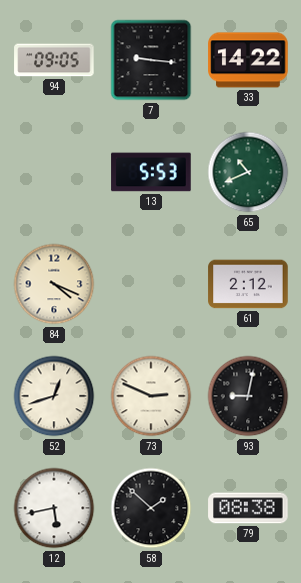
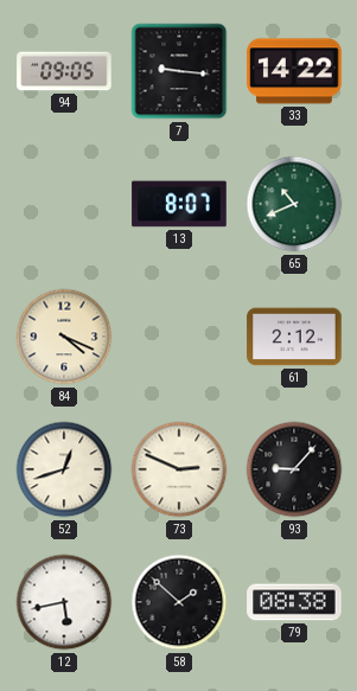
13: 5:53 -> 8:07
93: 9:02 -> 9:07
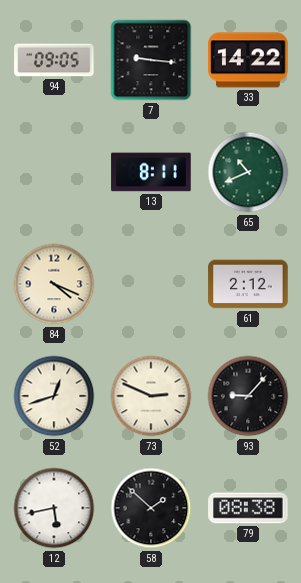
13: 8:07 -> 8:11
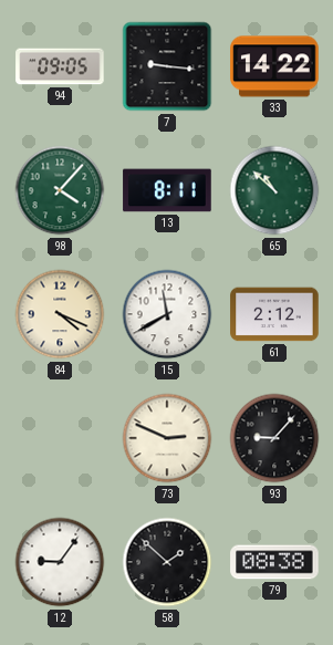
98: none -> 4:07
65: 10:41 -> 10:52
15: none -> 11:40
52: 12:42 -> none
12: 5:43 -> 9:06
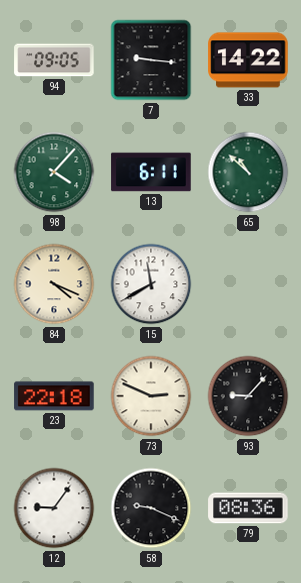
13: 8:11 -> 6:11
61: 2:12 -> none
23: none -> 22:18
58: 1:52 -> 9:19
79: 08:38 -> 08:36
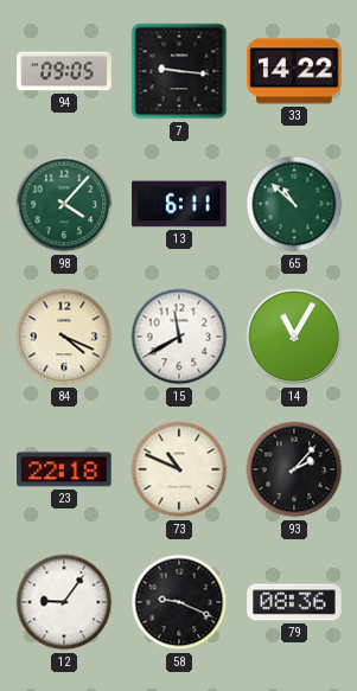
14: none -> 11:05
73: 2:49 -> 10:49
93: 9:07 -> 2:07
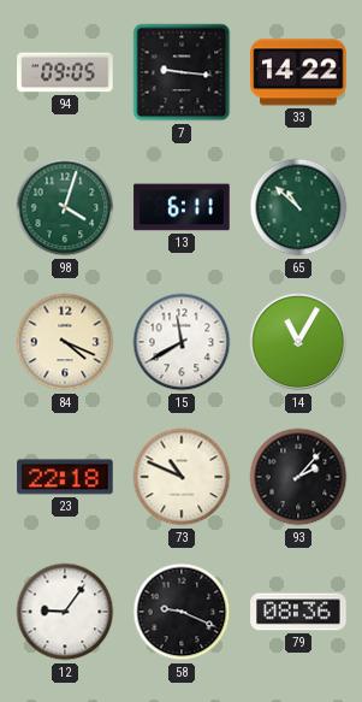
98: 4:07 -> 4:03
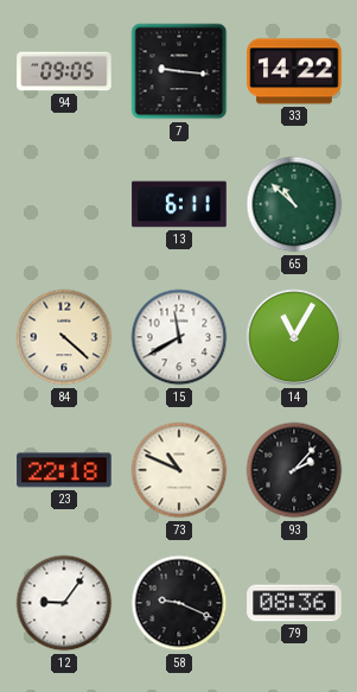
98: 4:03 -> none
84: 4:19 -> 4:22
